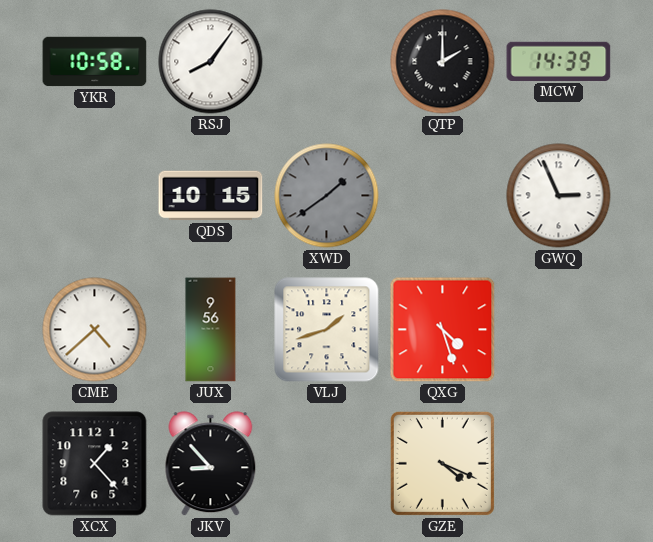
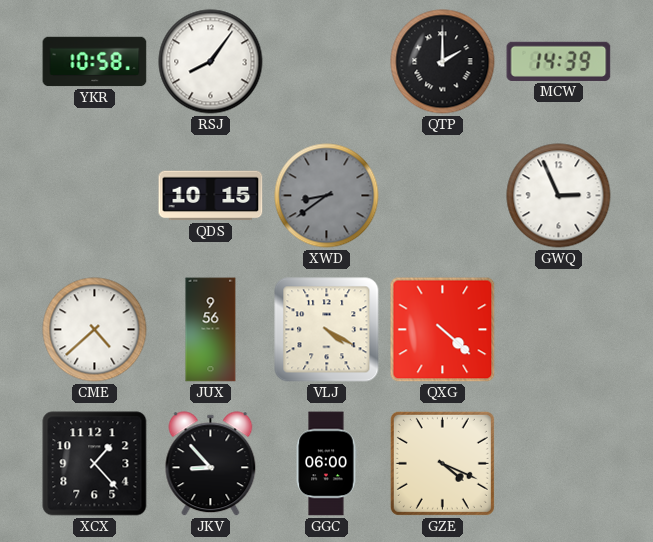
XWD: 1:39 -> 8:39
VLJ: 1:42 -> 4:20
QXG: 4:27 -> 4:22
GGC: none -> 06:00
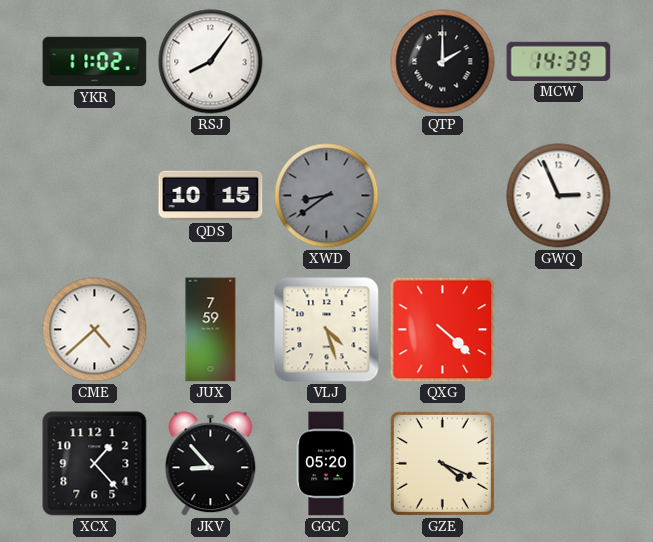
YKR: 10:58 -> 11:02
JUX: 9:56 -> 7:59
VLJ: 4:20 -> 4:27
GGC: 06:00 -> 05:20
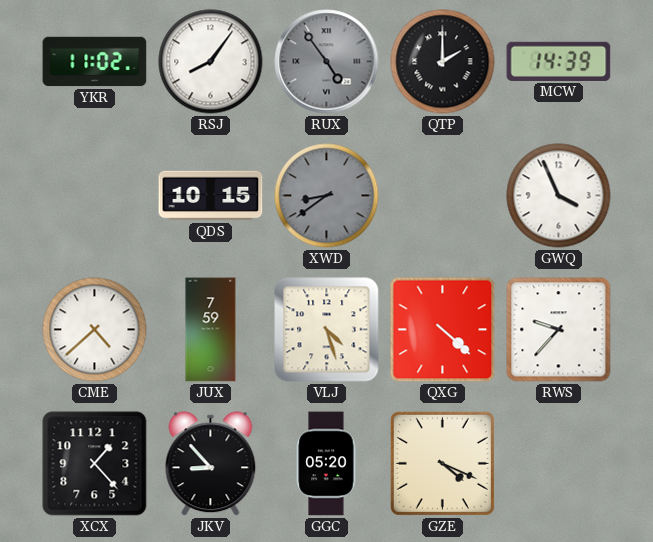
RUX: none -> 4:54
GWQ: 2:56 -> 3:56
RWS: none -> 9:37
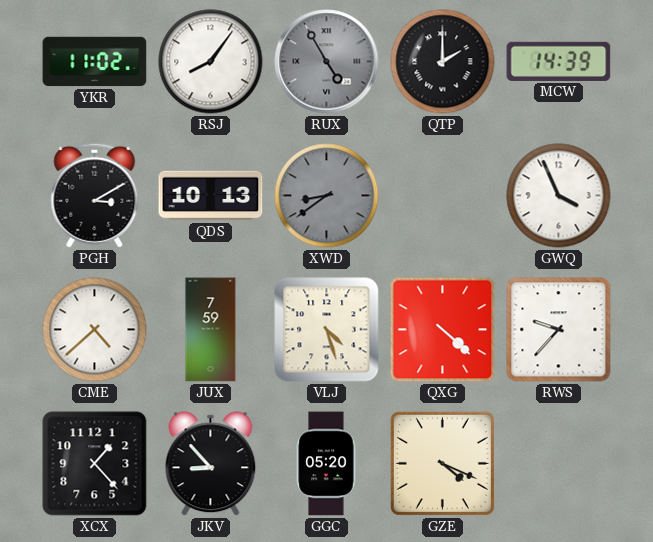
RUX: 4:54 -> 4:55
PGH: none -> 3:10
QDS: 10:15 -> 10:13
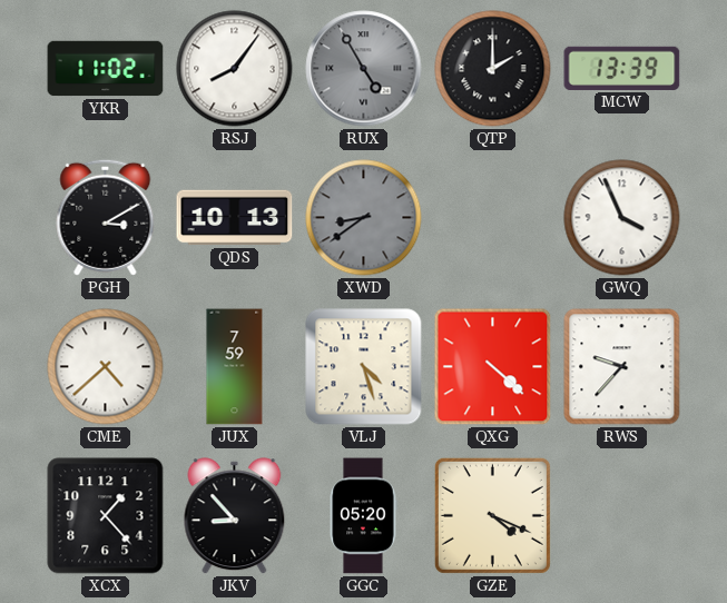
MCW: 14:39 -> 13:39
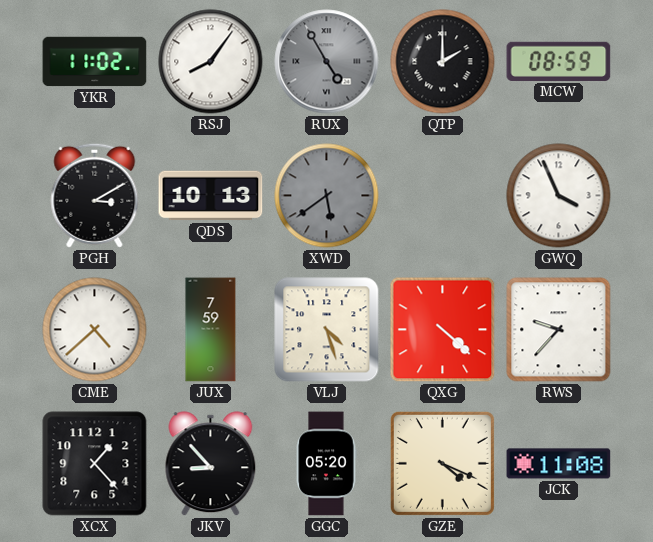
MCW: 13:39 -> 08:59
XWD: 8:39 -> 5:39
JCK: none -> 11:08
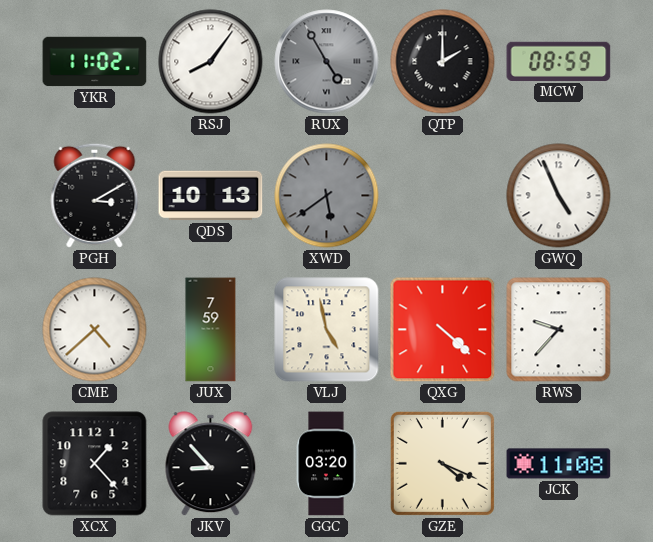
GWQ: 3:56 -> 4:56
VLJ: 4:27 -> 4:58
GGC: 05:20 -> 03:20
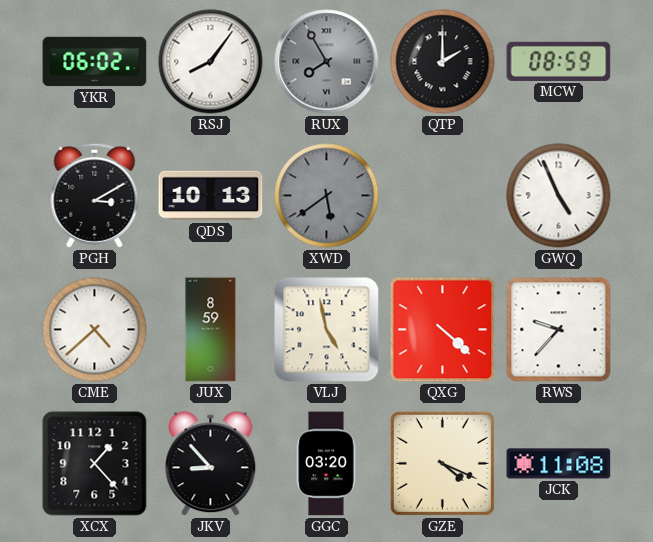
YKR: 11:02 -> 06:02
RUX: 4:55 -> 7:55
JUX: 7:59 -> 8:59
